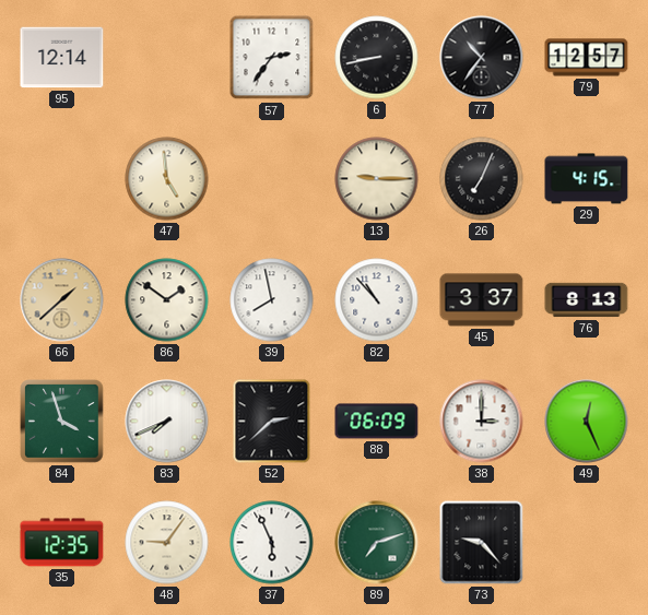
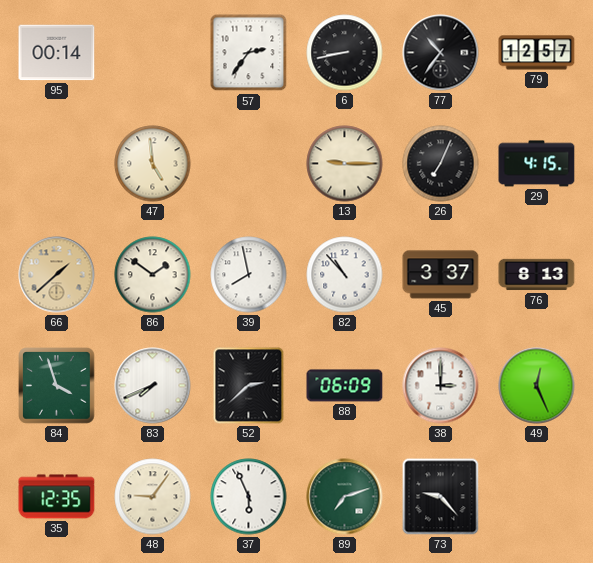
95: 12:14 -> 00:14
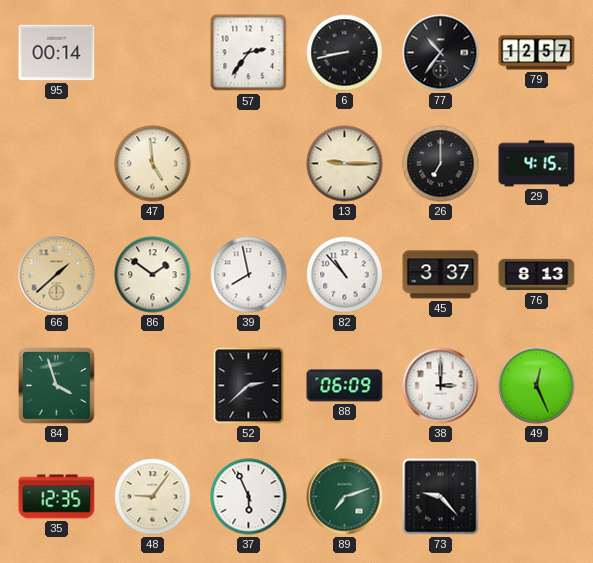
26: 7:04 -> 7:00
83: 7:41 -> none
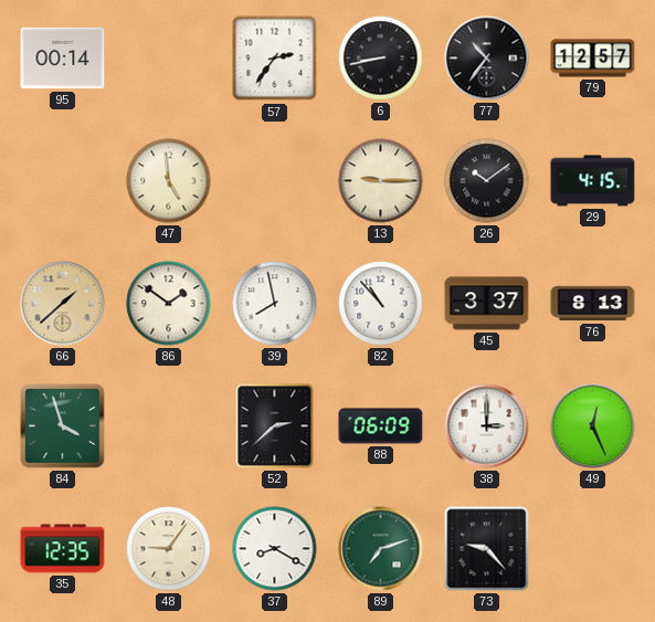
26: 7:00 -> 10:09
37: 5:56 -> 8:20
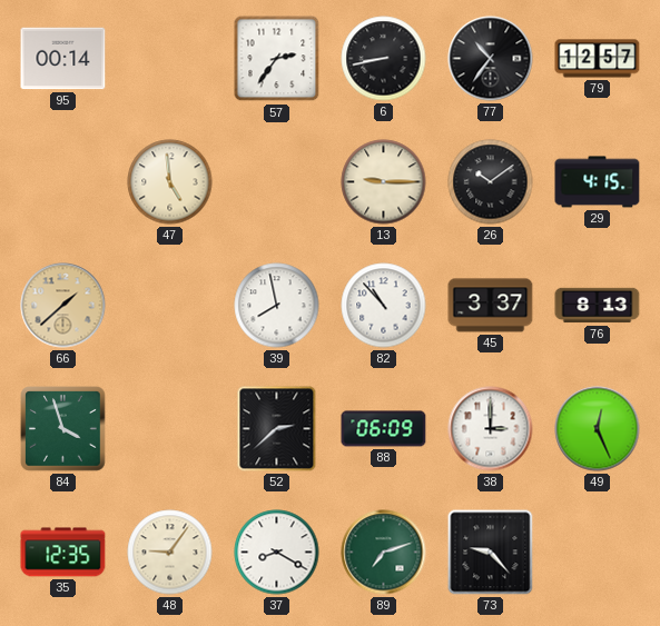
86: 1:51 -> none
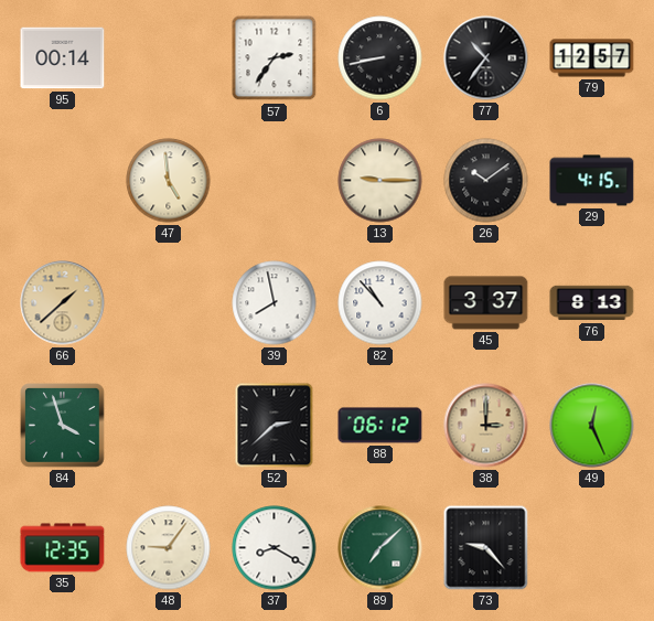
88: 06:09 -> 06:12
38 dial: white -> champagne
89: 7:12 -> 7:08
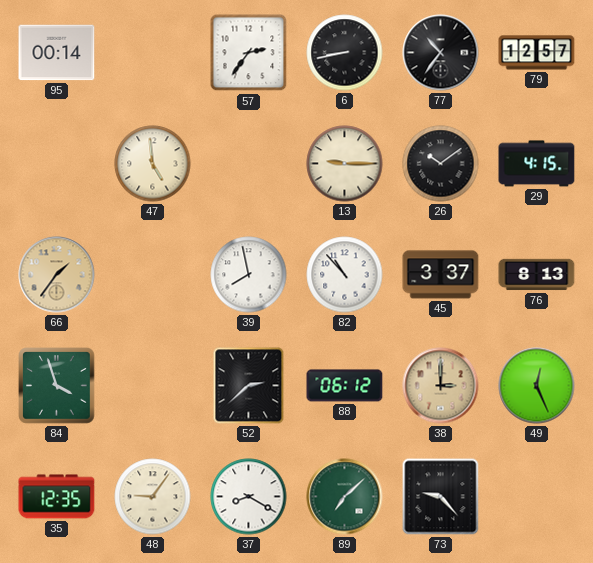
66: 1:38 -> 1:36
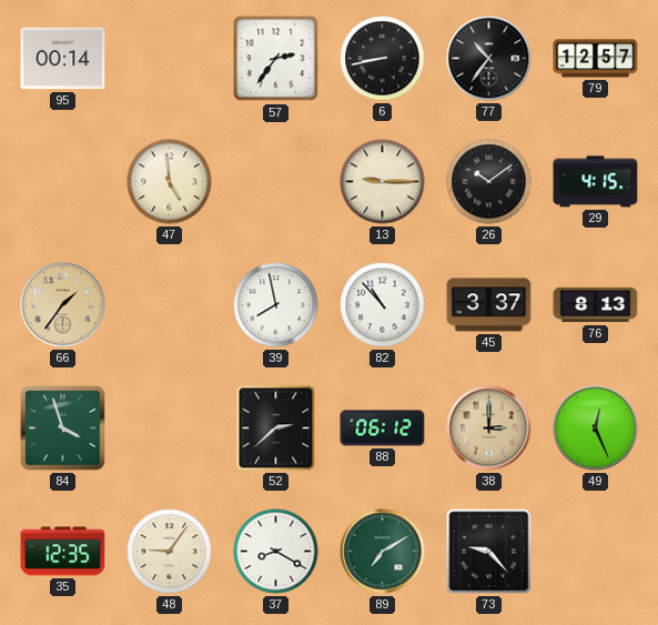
89: 7:08 -> 7:10
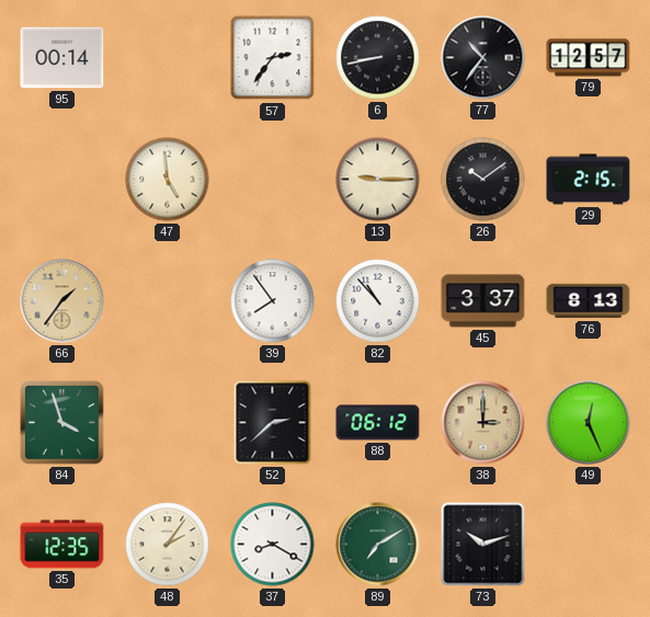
29: 4:15 -> 2:15
39: 7:58 -> 7:54
48: 9:06 -> 2:06
73: 9:23 -> 10:12
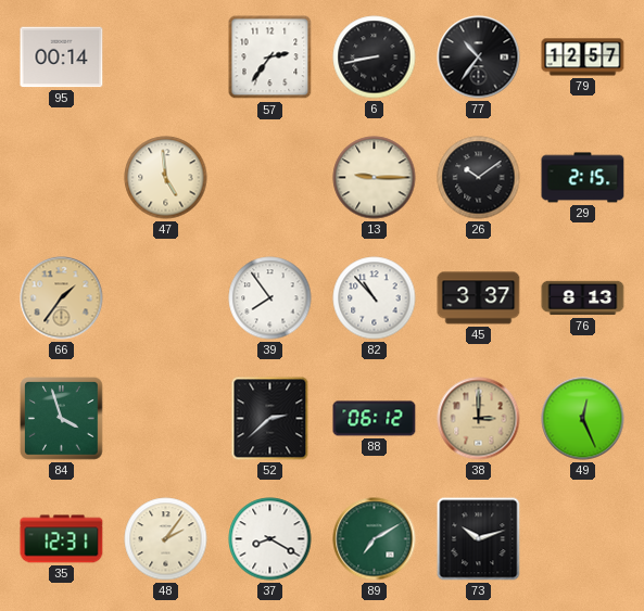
35: 12:35 -> 12:31
